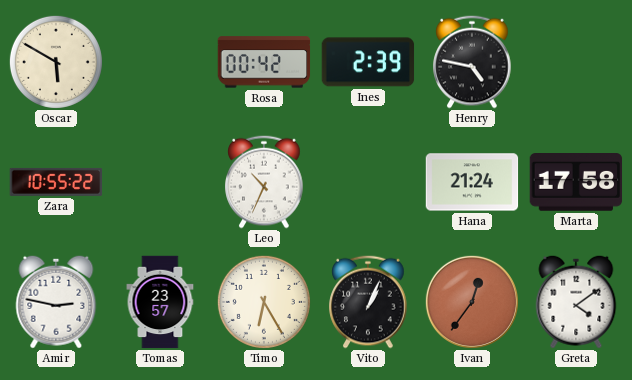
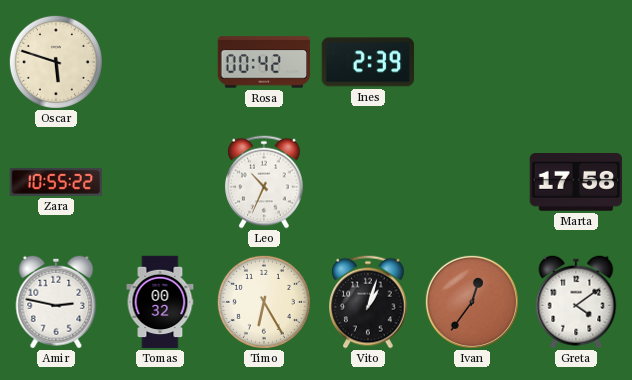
Oscar: 5:50 -> 5:48
Henry: 4:47 -> none
Hana: 21:24 -> none
Tomas: 23:57 -> 00:32
Vito: 1:04 -> 1:03
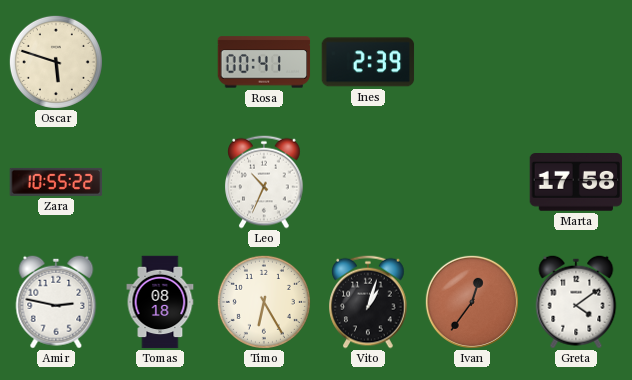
Rosa: 00:42 -> 00:41
Tomas: 00:32 -> 08:18
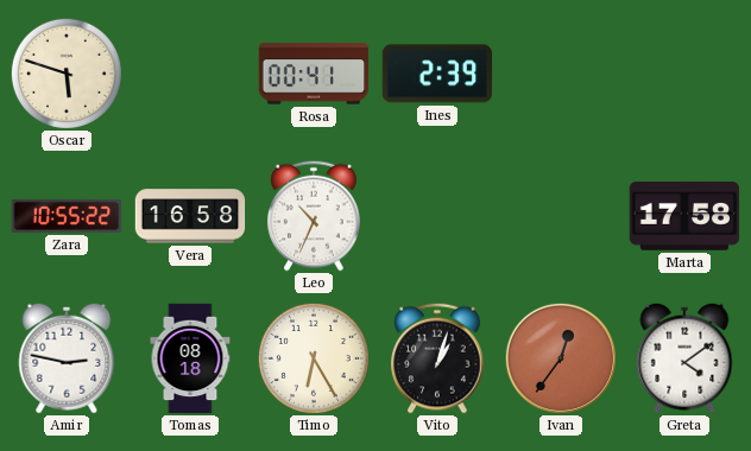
Vera: none -> 16:58
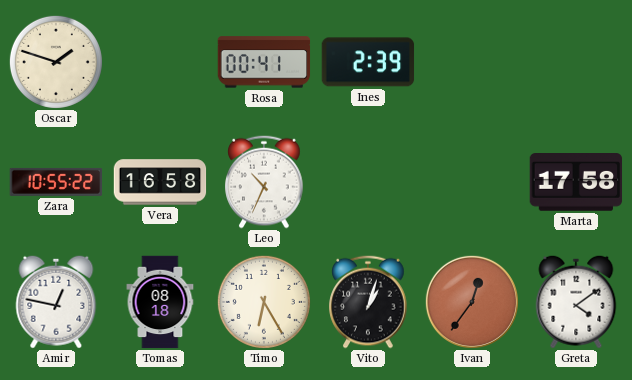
Oscar: 5:48 -> 1:48
Amir: 2:47 -> 12:47
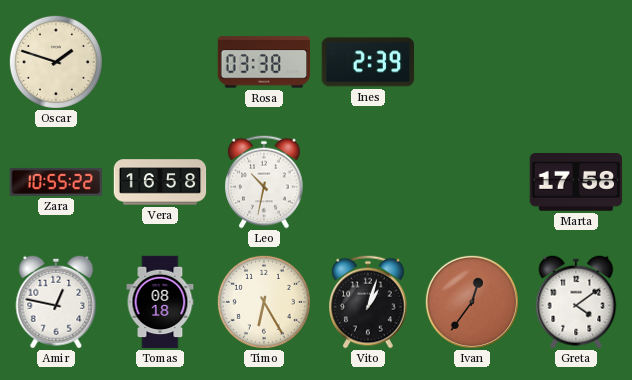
Rosa: 00:41 -> 03:38
Leo: 10:34 -> 10:32
